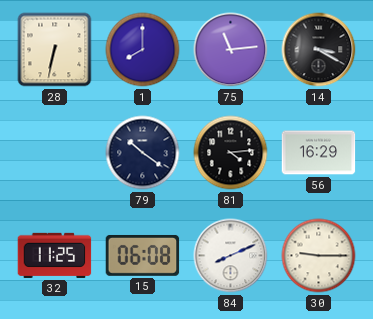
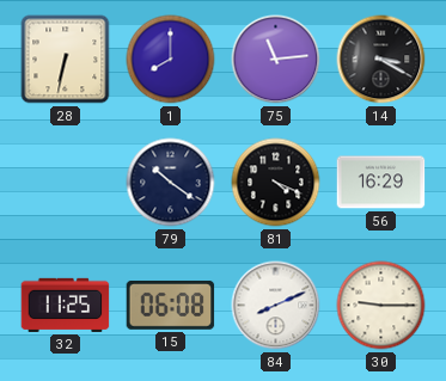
81: 4:14 -> 4:19
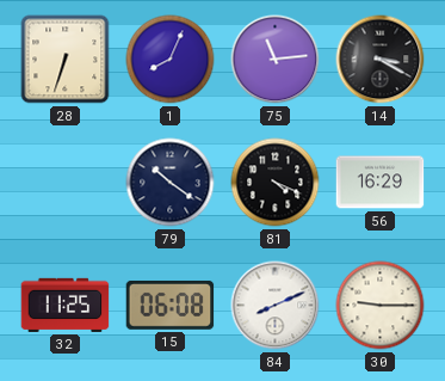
28: 6:32 -> 6:33
1: 8:00 -> 8:04
